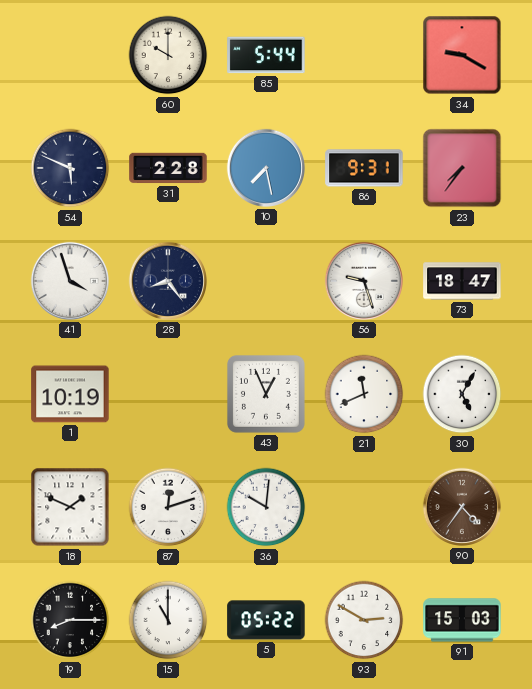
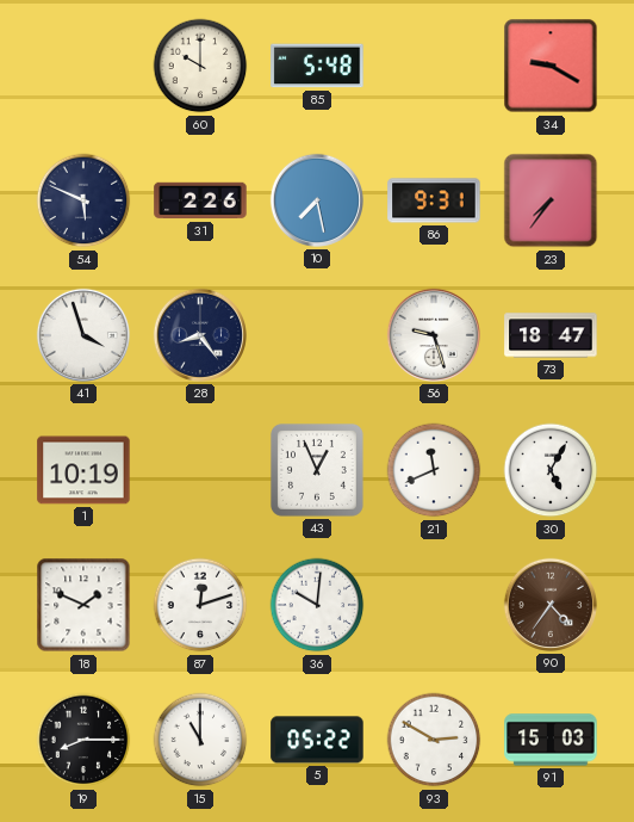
85: 5:44 -> 5:48
31: 2:28 -> 2:26
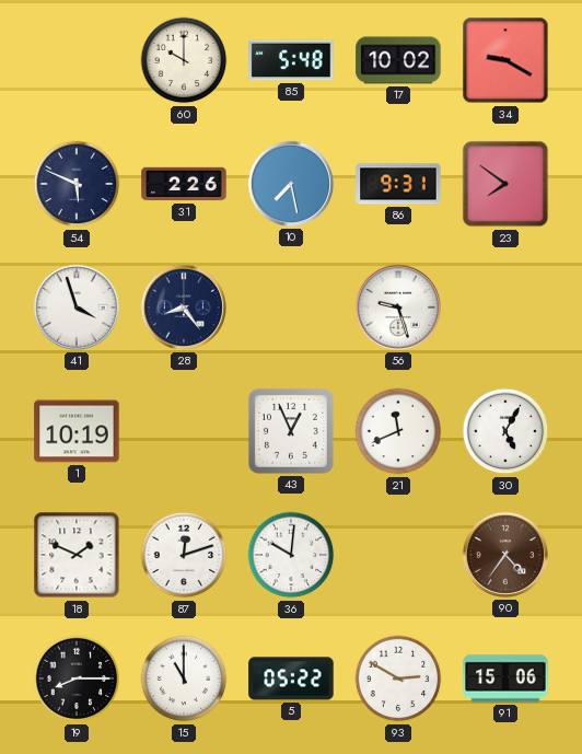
17: none -> 10:02
23: 7:36 -> 7:51
73: 18:47 -> none
91: 15:03 -> 15:06
